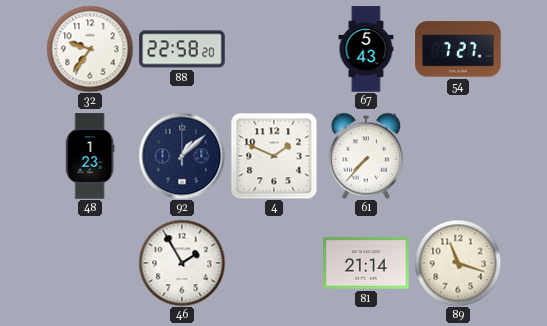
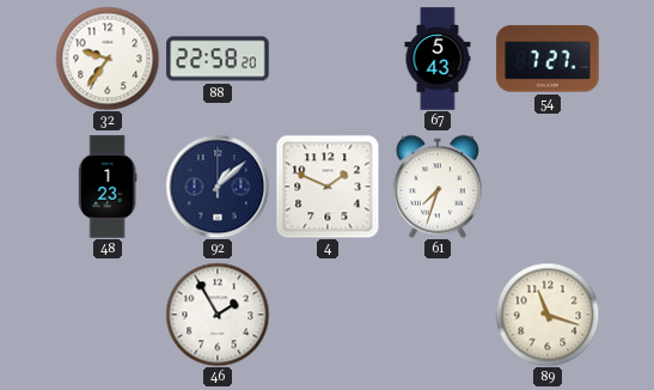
61: 7:37 -> 7:33
81: 21:14 -> none
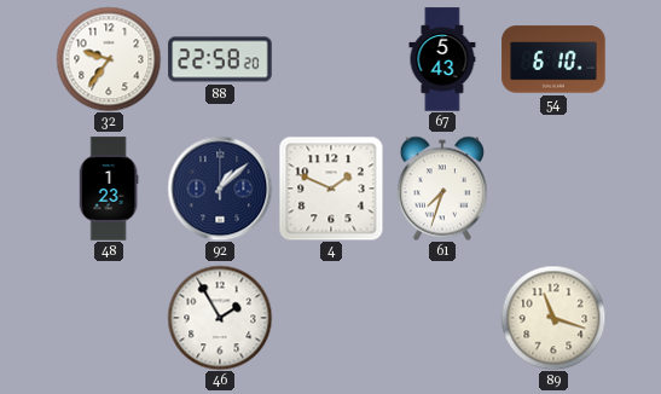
54: 7:27 -> 6:10
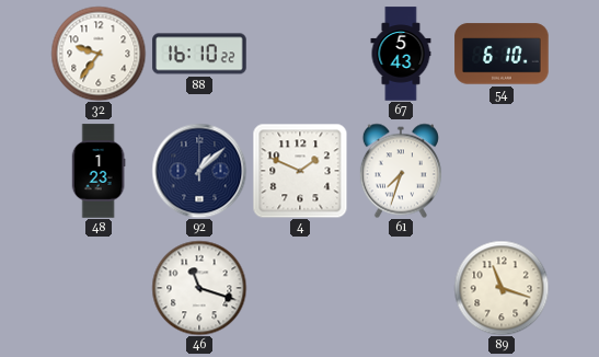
88: 22:58 -> 16:10
46: 1:55 -> 11:18
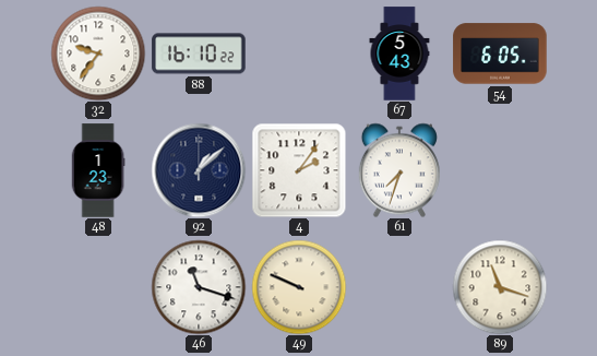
54: 6:10 -> 6:05
4: 1:49 -> 2:06
49: none -> 9:49
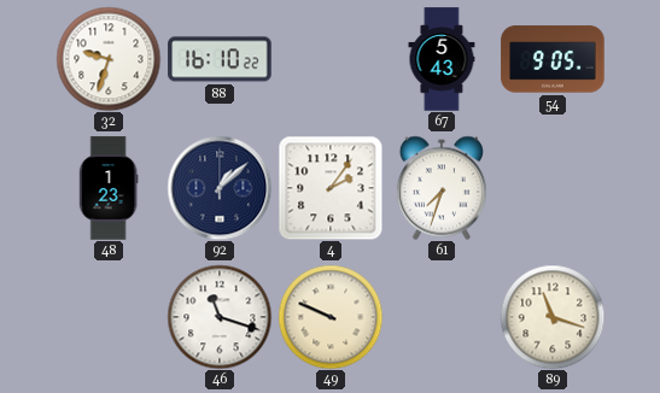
32: 9:36 -> 9:33
54: 6:05 -> 9:05
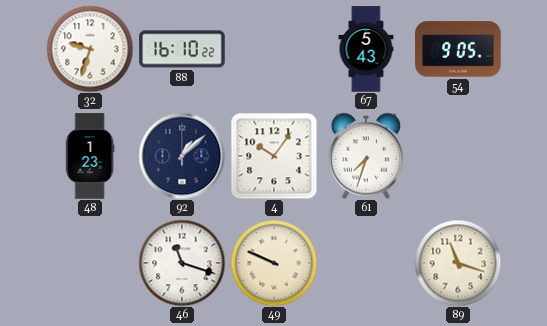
4: 2:06 -> 10:06
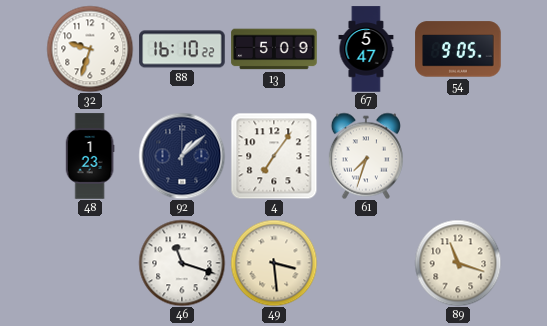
13: none -> 5:09
67: 5:43 -> 5:47
4: 10:06 -> 7:06
49: 9:49 -> 3:29
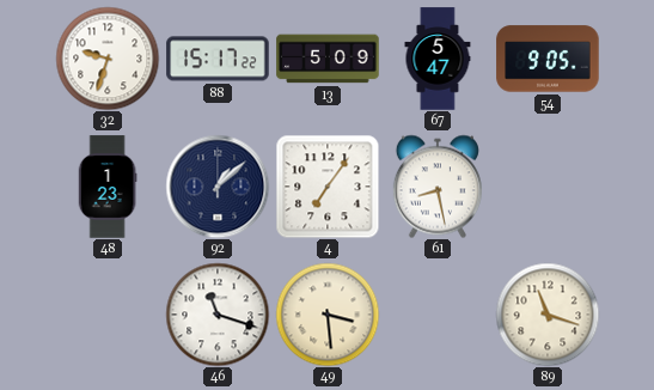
88: 16:10 -> 15:17
61: 7:33 -> 8:28
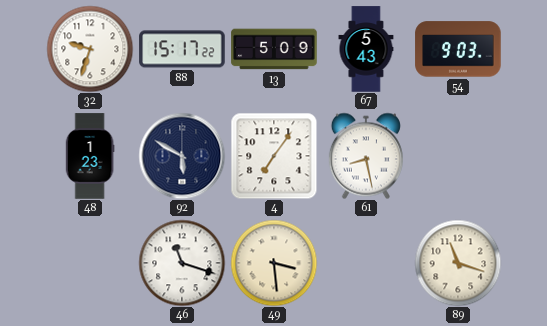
67: 5:47 -> 5:43
54: 9:05 -> 9:03
92: 1:08 -> 5:50
